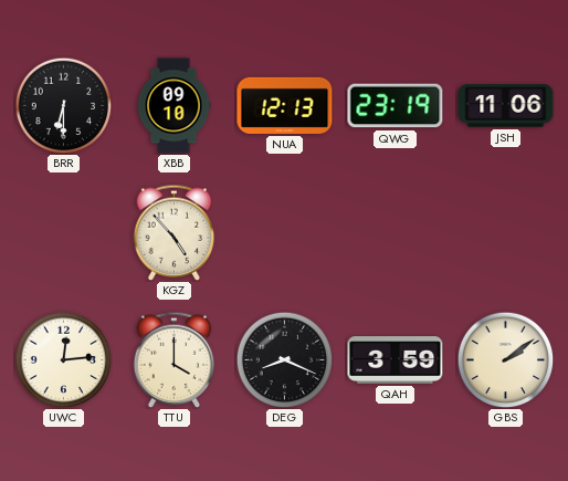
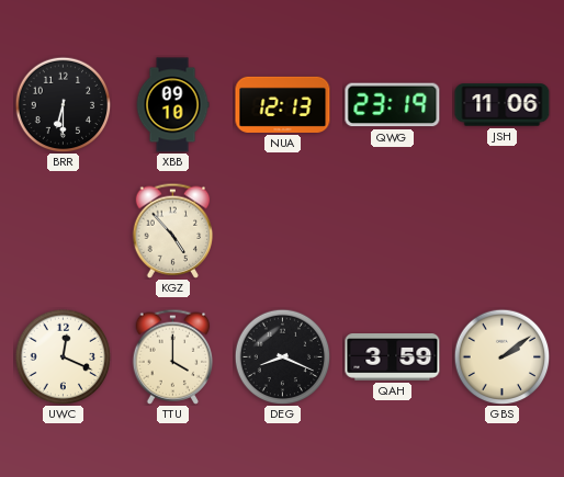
UWC: 12:14 -> 12:19
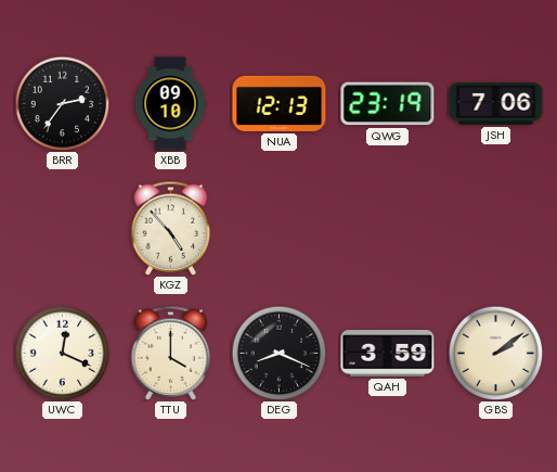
BRR: 6:30 -> 2:36
JSH: 11:06 -> 7:06
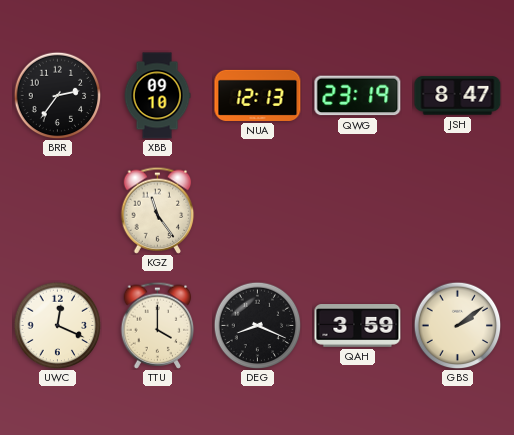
JSH: 7:06 -> 8:47
KGZ: 4:53 -> 11:24
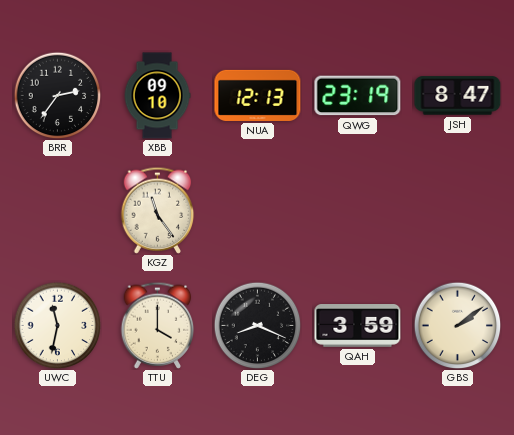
UWC: 12:19 -> 11:32
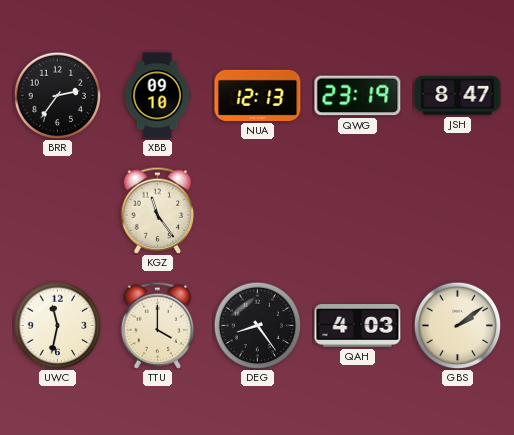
DEG: 8:19 -> 8:24
QAH: 3:59 -> 4:03
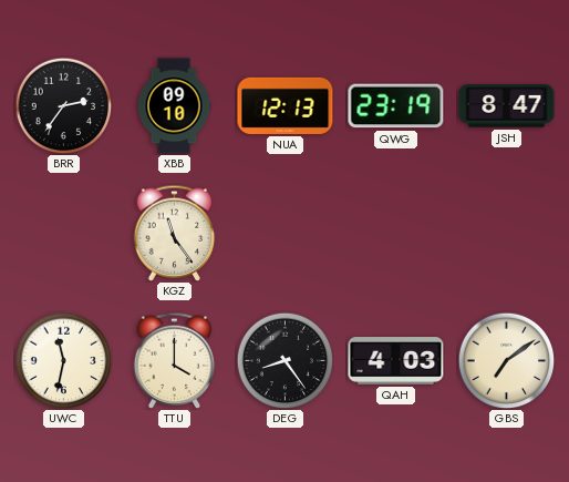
GBS: 2:09 -> 7:09
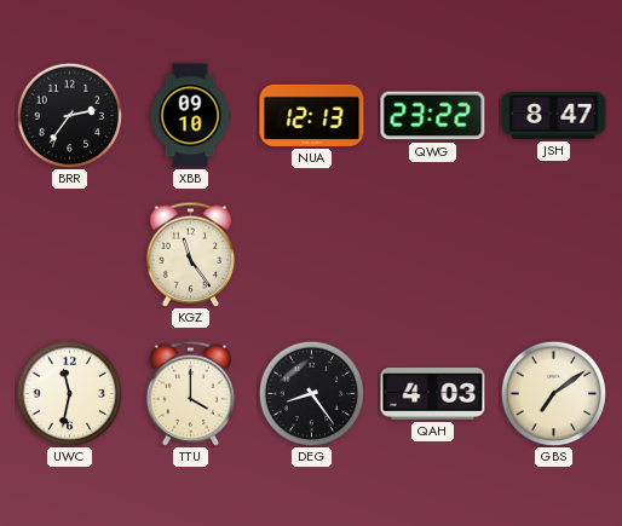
QWG: 23:19 -> 23:22
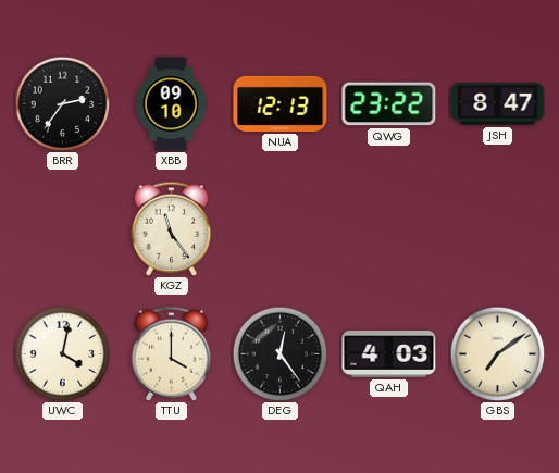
UWC: 11:32 -> 4:02
DEG: 8:24 -> 12:24
